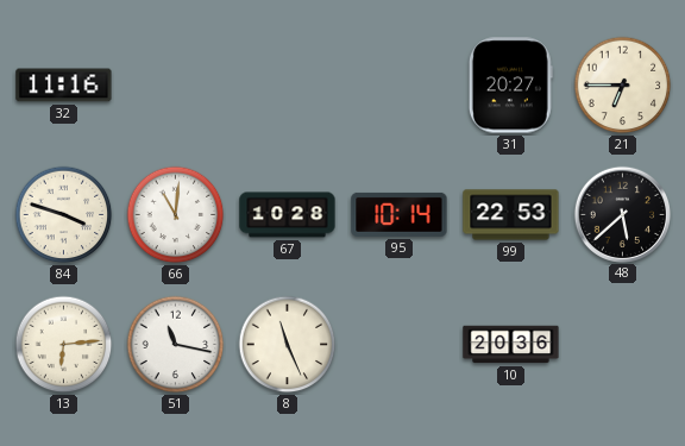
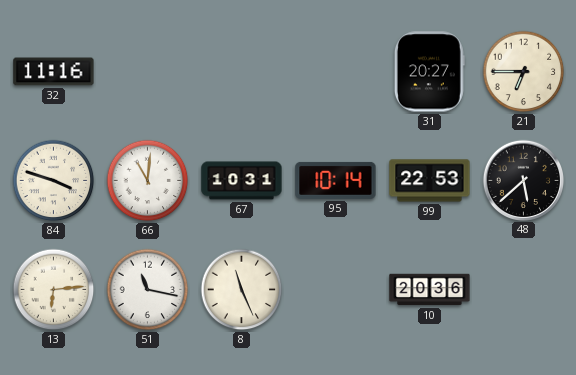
67: 10:28 -> 10:31
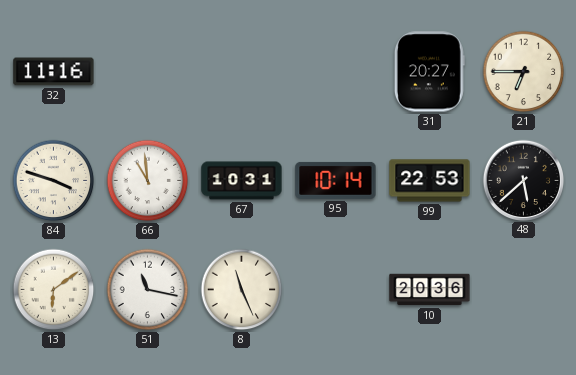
66: 11:01 -> 10:59
13: 6:14 -> 6:09
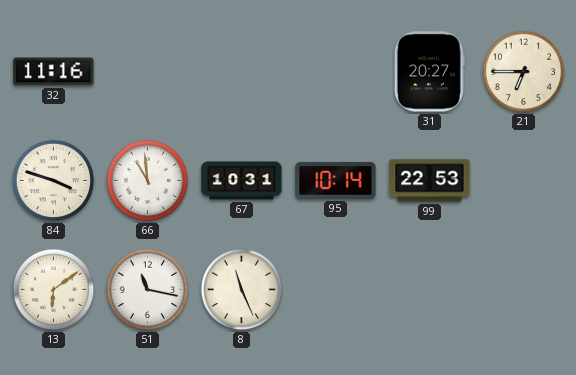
48: 5:38 -> none
10: 20:36 -> none
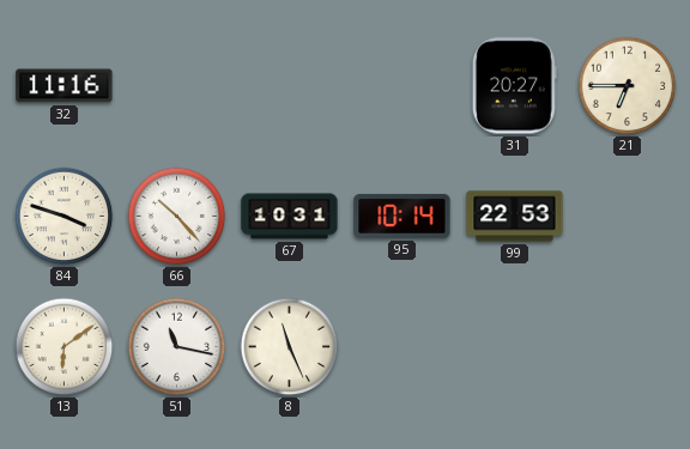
66: 10:59 -> 10:23
